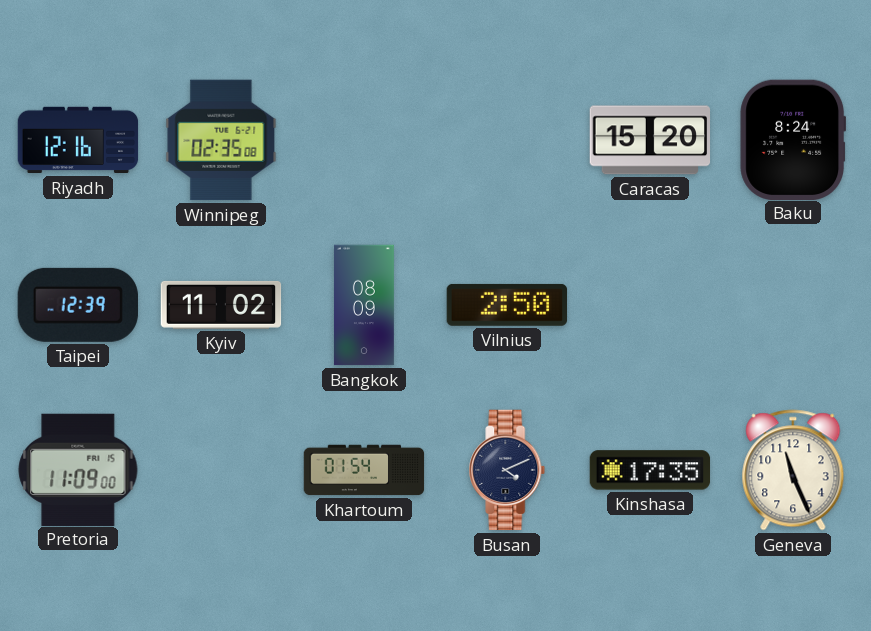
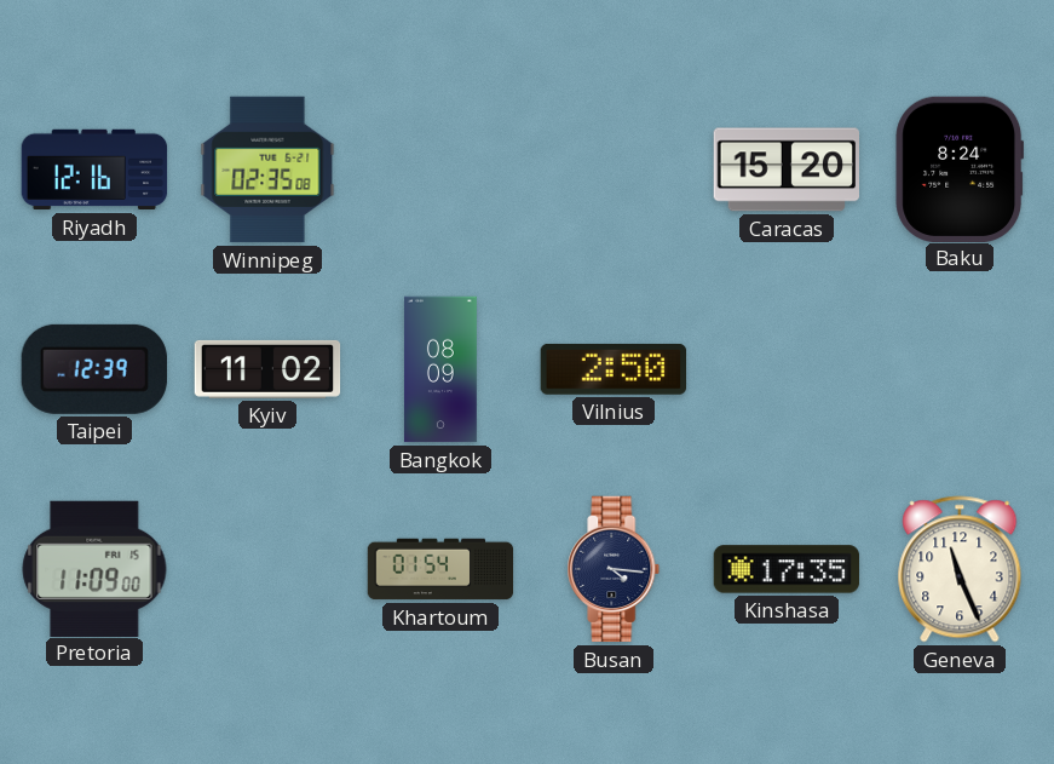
Busan: 4:11 -> 4:16
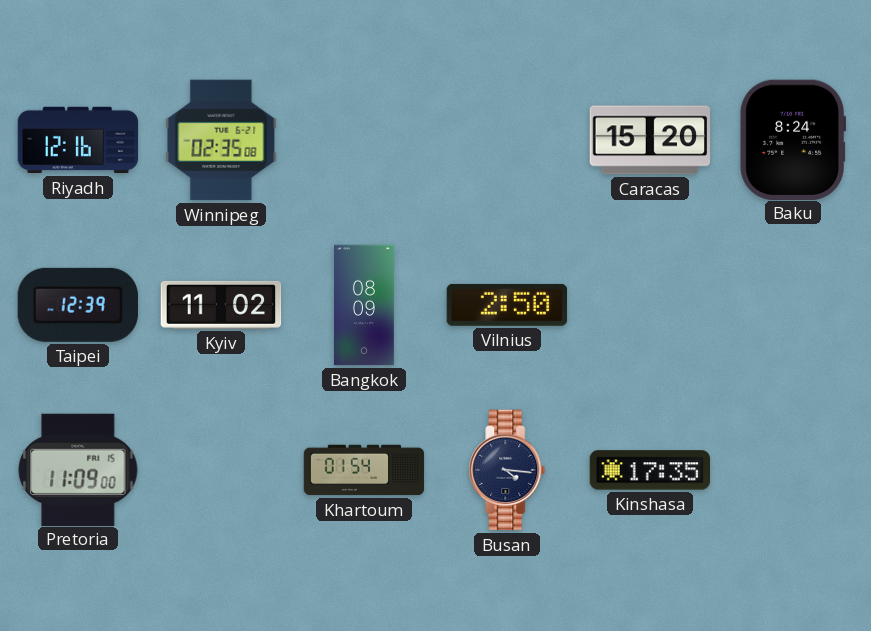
Geneva: 11:26 -> none
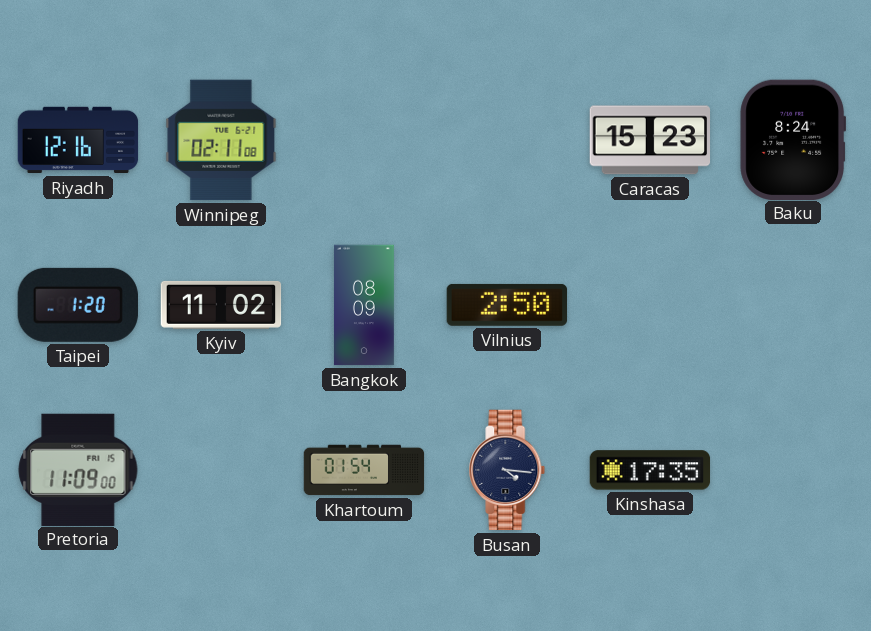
Winnipeg: 02:35 -> 02:11
Caracas: 15:20 -> 15:23
Taipei: 12:39 -> 1:20
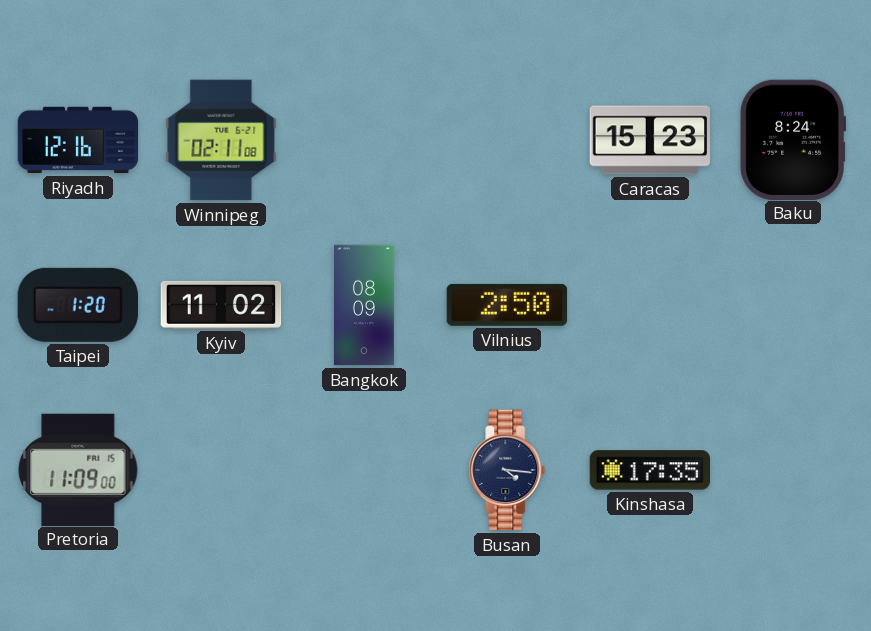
Khartoum: 01:54 -> none
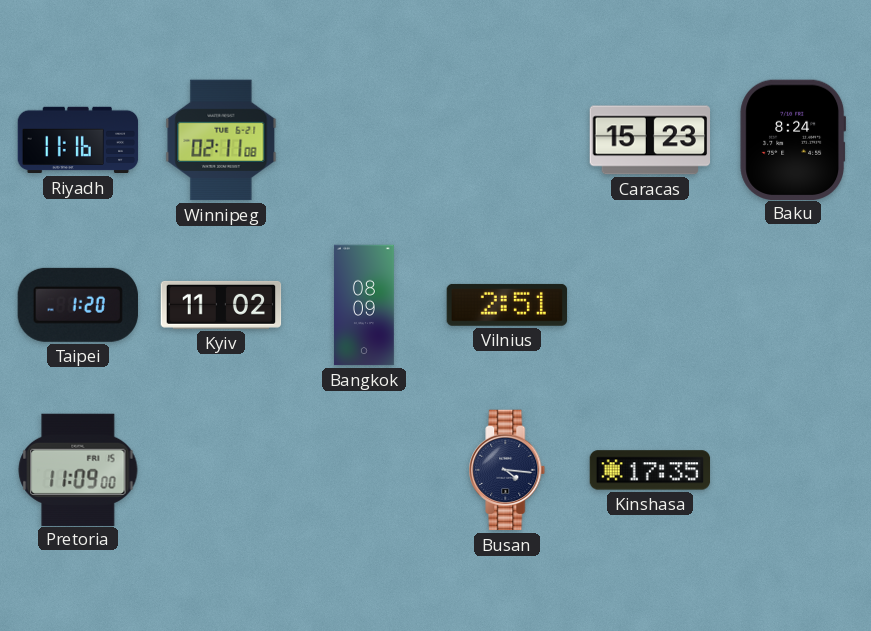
Riyadh: 12:16 -> 11:16
Vilnius: 2:50 -> 2:51
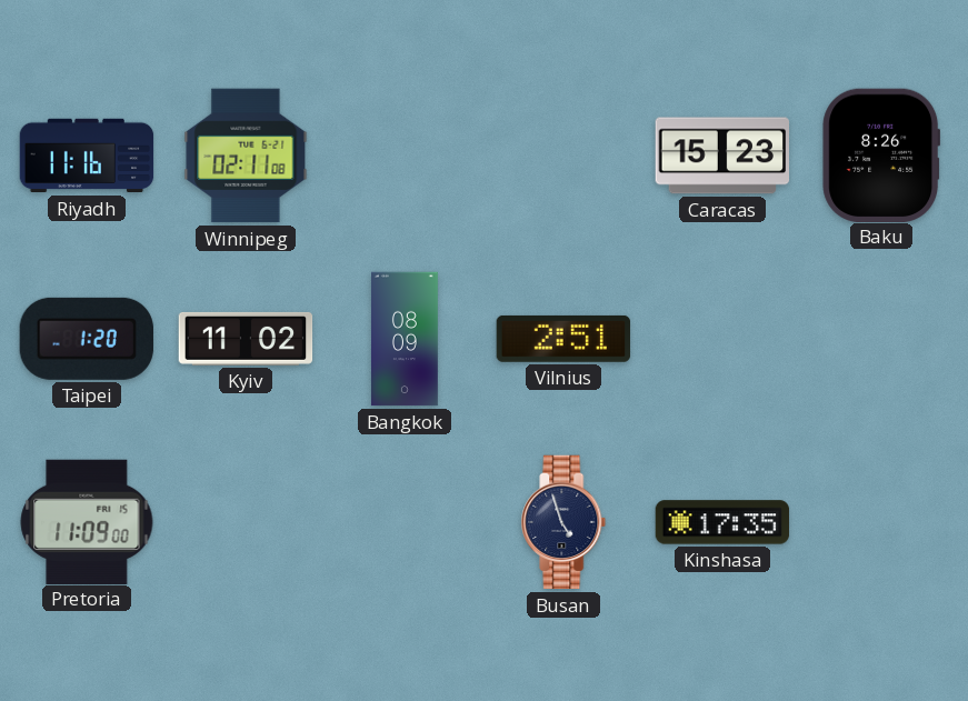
Baku: 8:24 -> 8:26
Busan: 4:16 -> 4:57
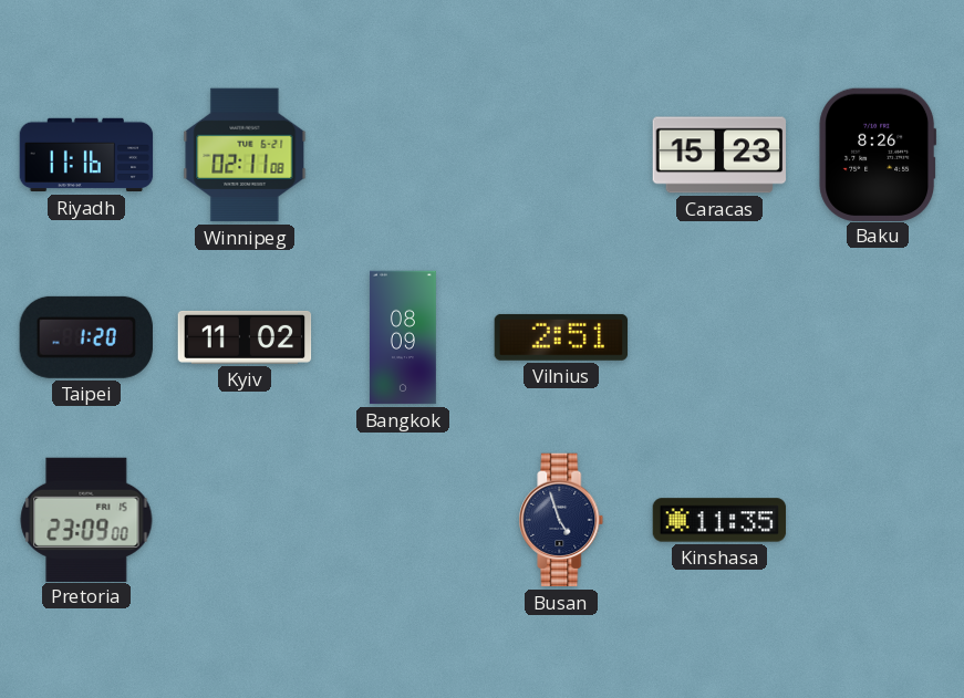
Pretoria: 11:09 -> 23:09
Kinshasa: 17:35 -> 11:35
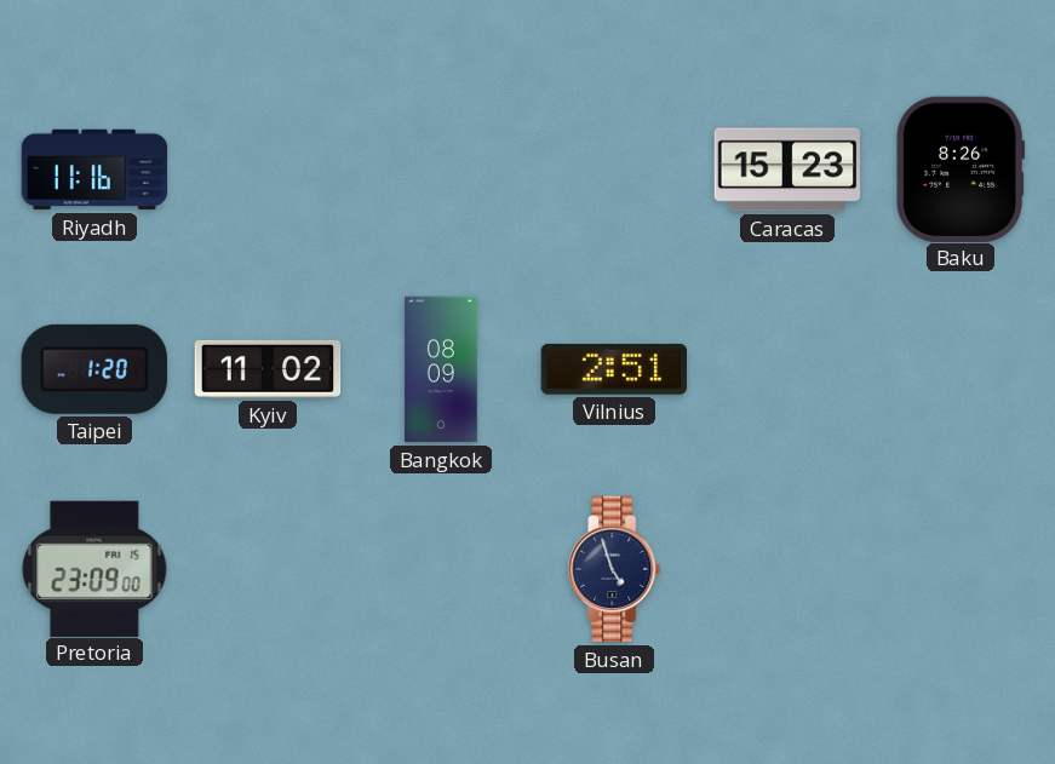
Winnipeg: 02:11 -> none
Kinshasa: 11:35 -> none
